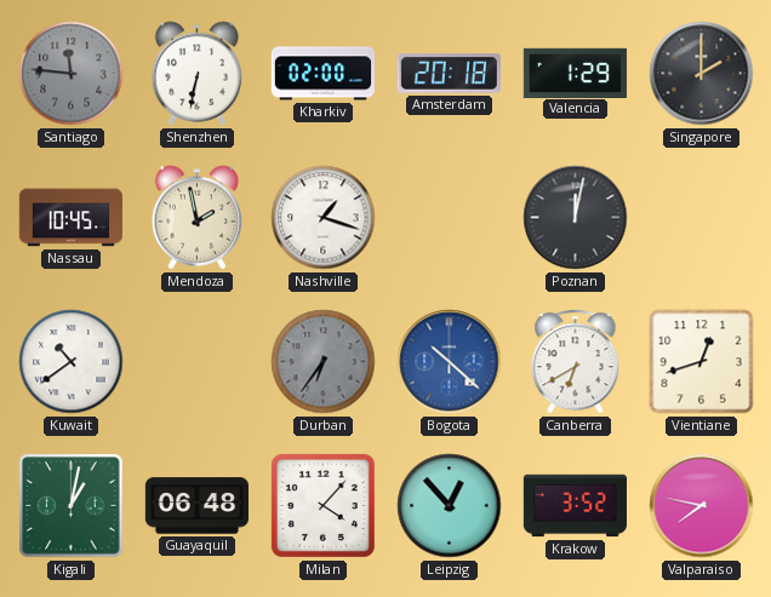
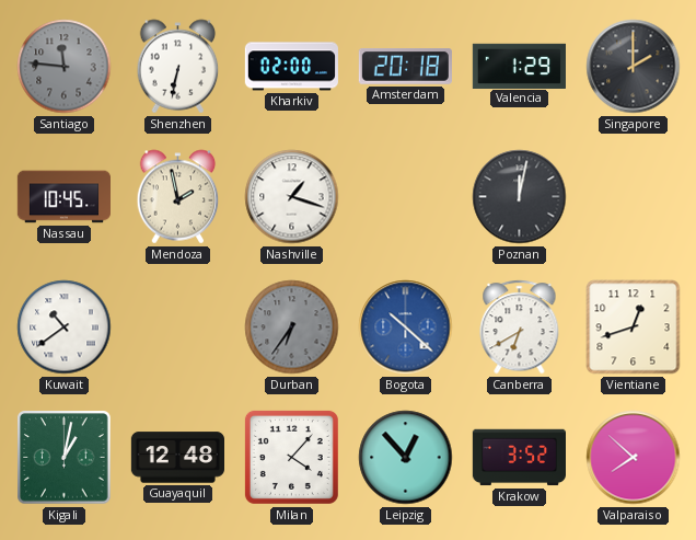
Guayaquil: 06:48 -> 12:48
Valparaiso: 7:47 -> 7:52
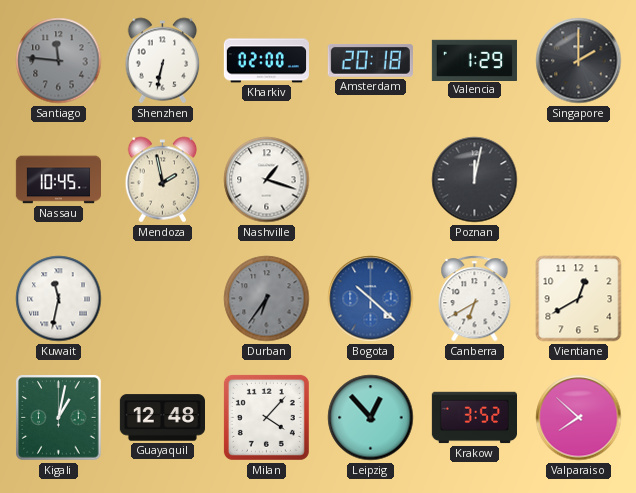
Kuwait: 10:39 -> 11:32
Vientiane: 12:42 -> 12:40
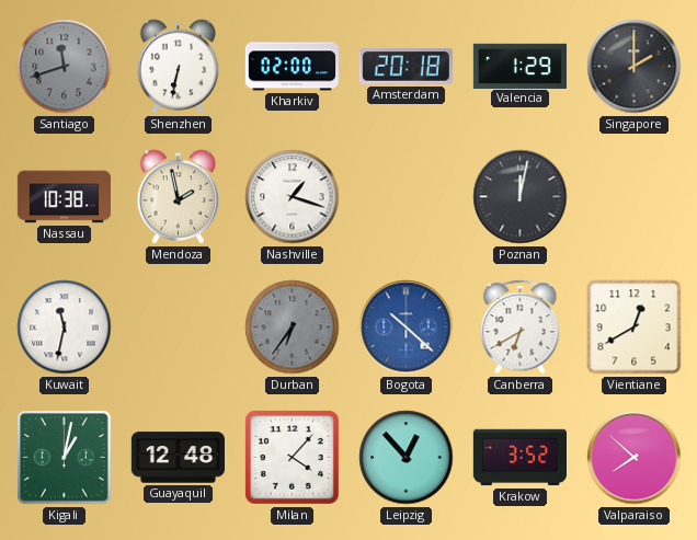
Santiago: 11:46 -> 11:42
Nassau: 10:45 -> 10:38
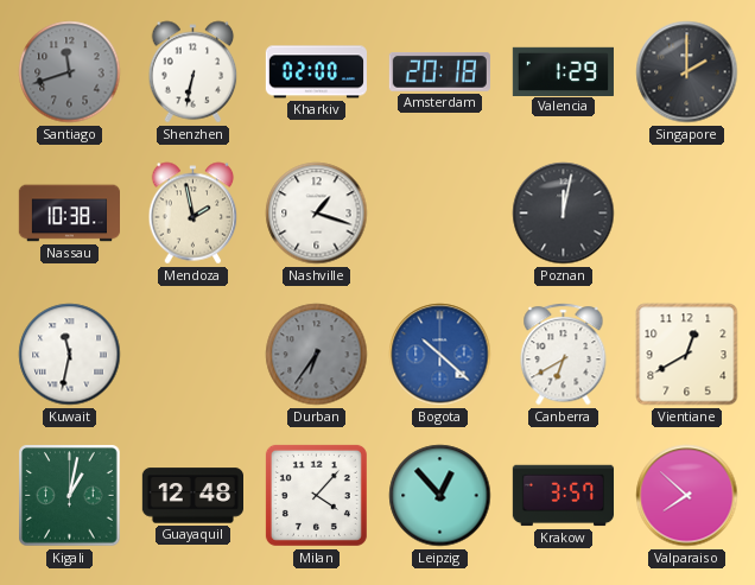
Krakow: 3:52 -> 3:57
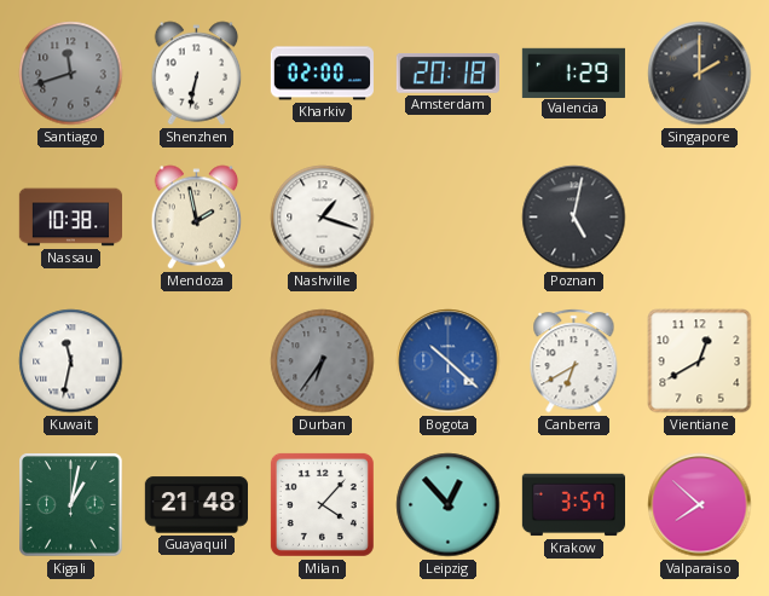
Poznan: 12:02 -> 5:02
Guayaquil: 12:48 -> 21:48
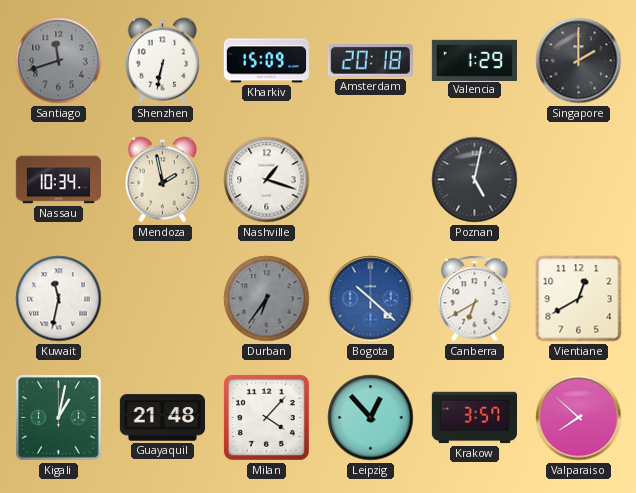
Kharkiv: 02:00 -> 15:09
Nassau: 10:38 -> 10:34
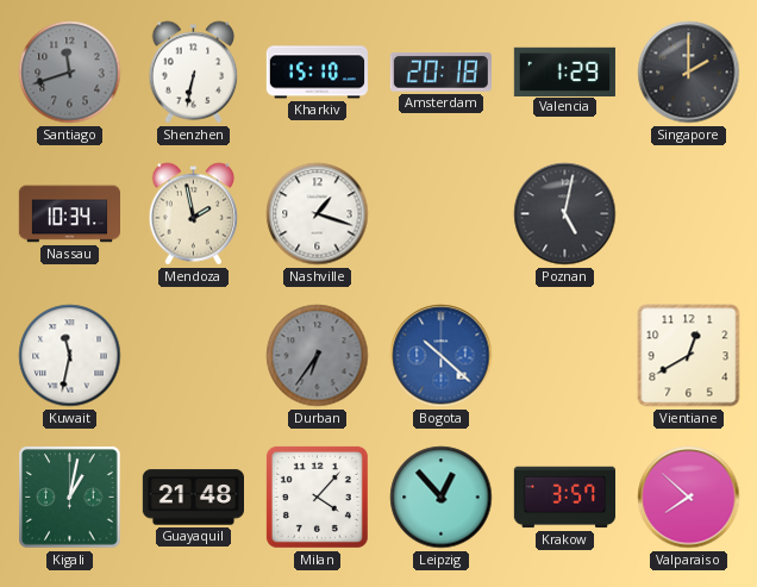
Kharkiv: 15:09 -> 15:10
Canberra: 6:40 -> none
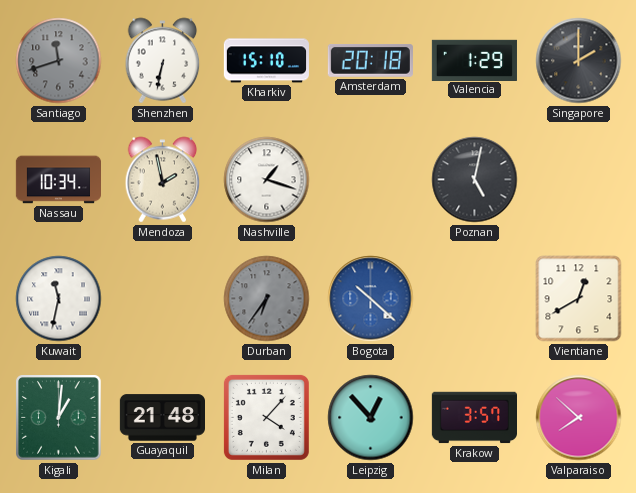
Kigali: 1:02 -> 1:01
